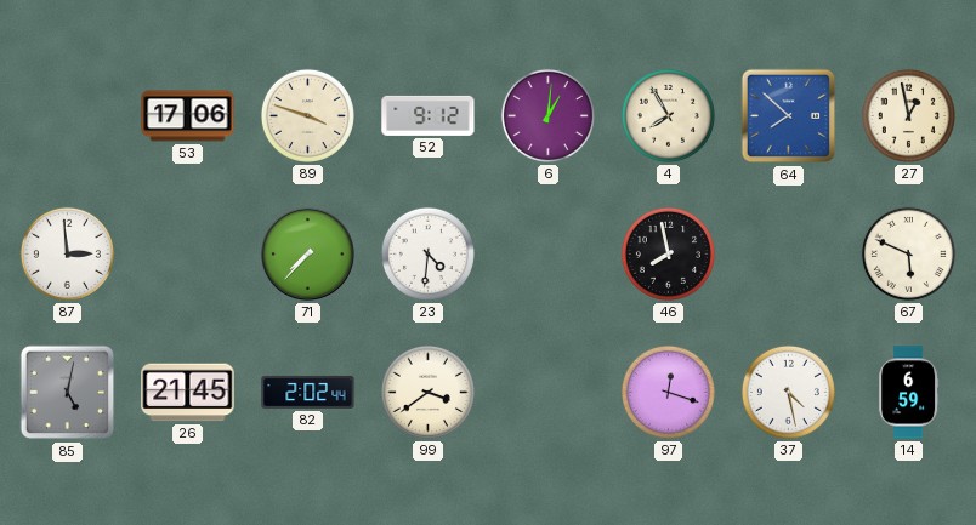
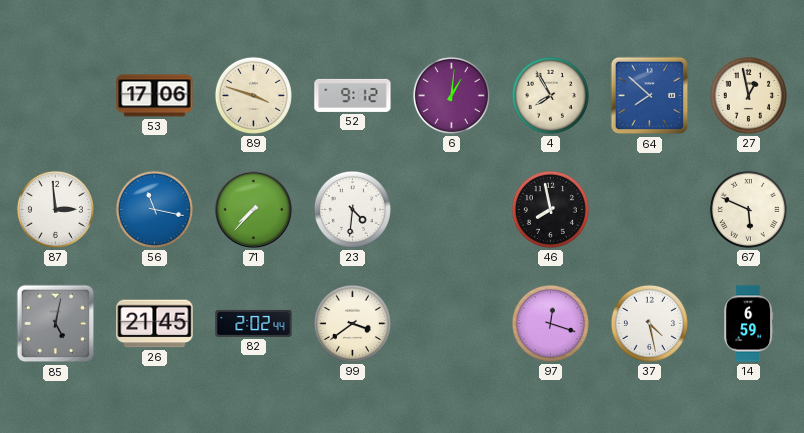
56: none -> 11:17
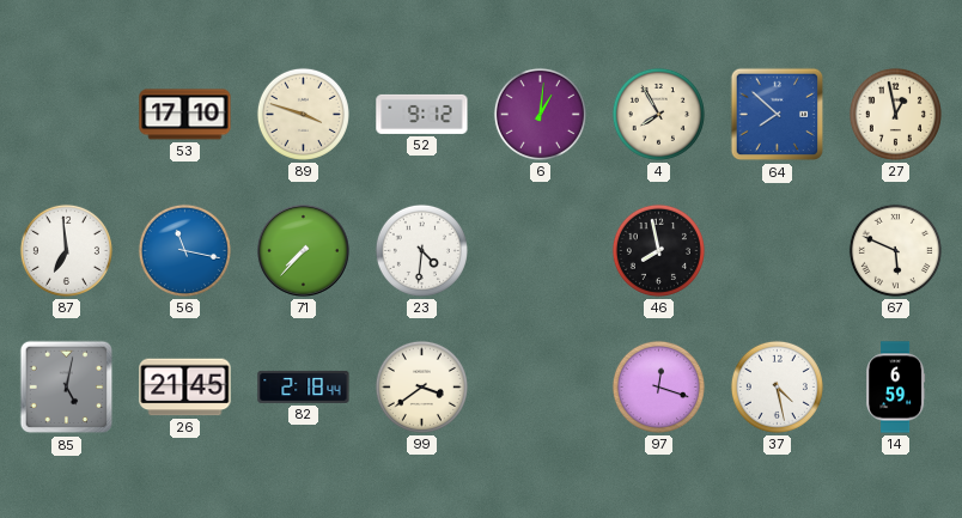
53: 17:06 -> 17:10
87: 2:59 -> 6:59
82: 2:02 -> 2:18
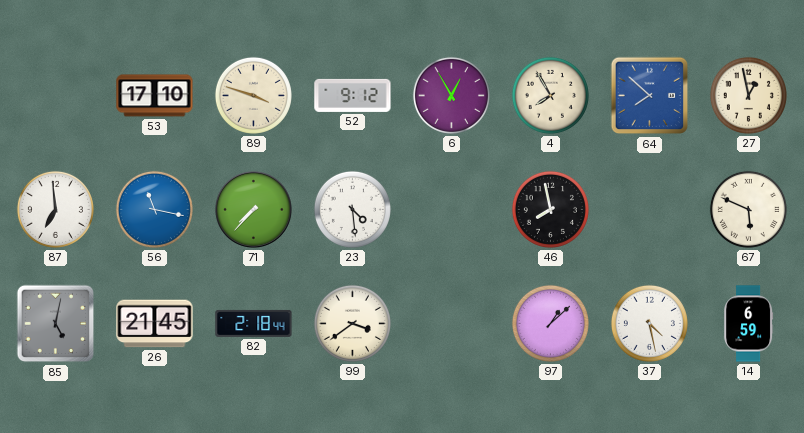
6: 1:01 -> 12:55
23: 4:31 -> 4:29
97: 12:18 -> 1:08
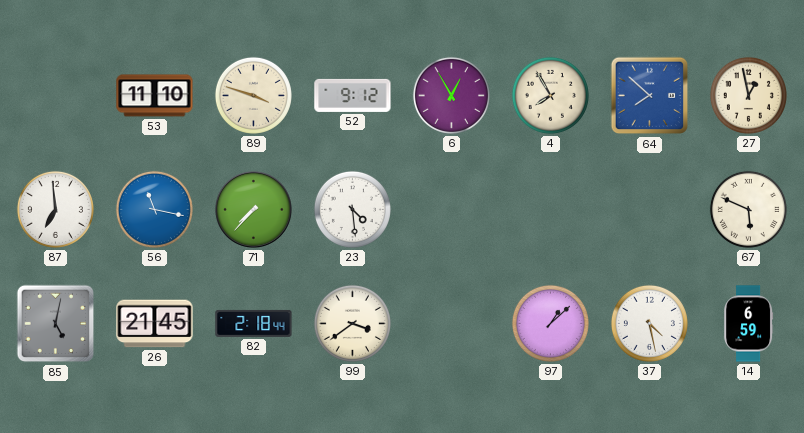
53: 17:10 -> 11:10
46: 7:58 -> none
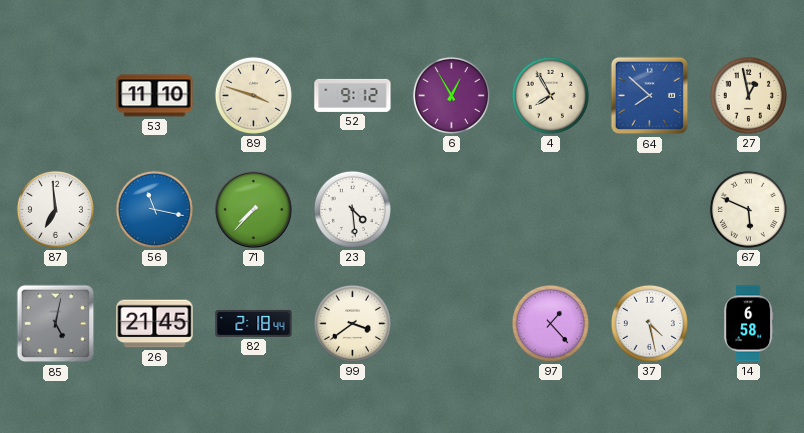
97: 1:08 -> 1:23
14: 6:59 -> 6:58
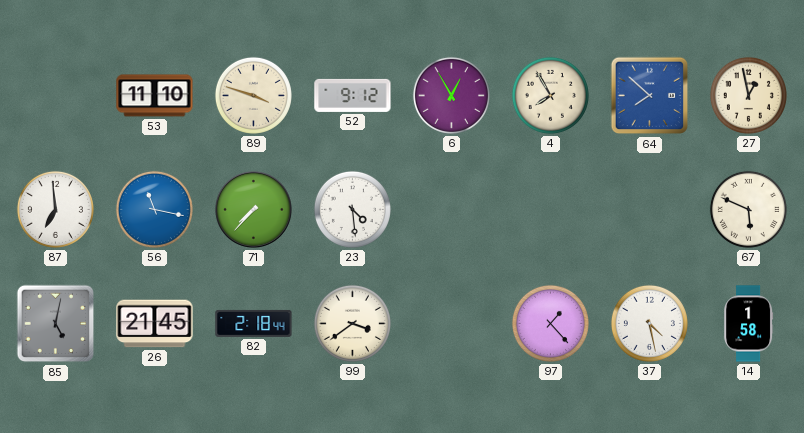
14: 6:58 -> 1:58
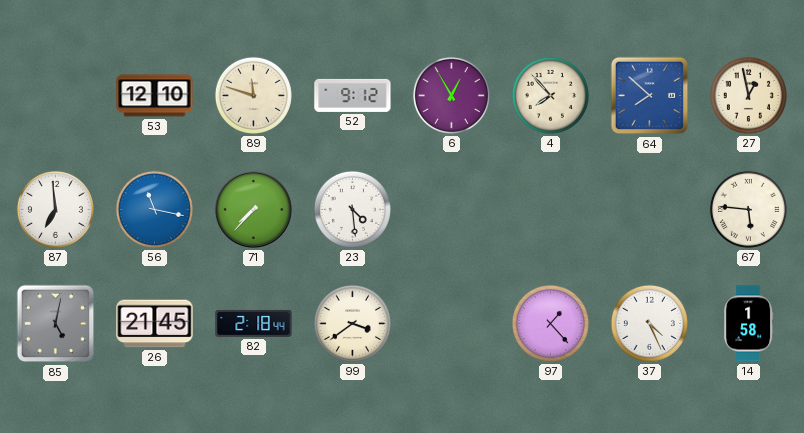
53: 11:10 -> 12:10
89: 3:48 -> 11:48
4: 7:55 -> 7:53
67: 5:49 -> 5:46
37: 4:28 -> 4:26
